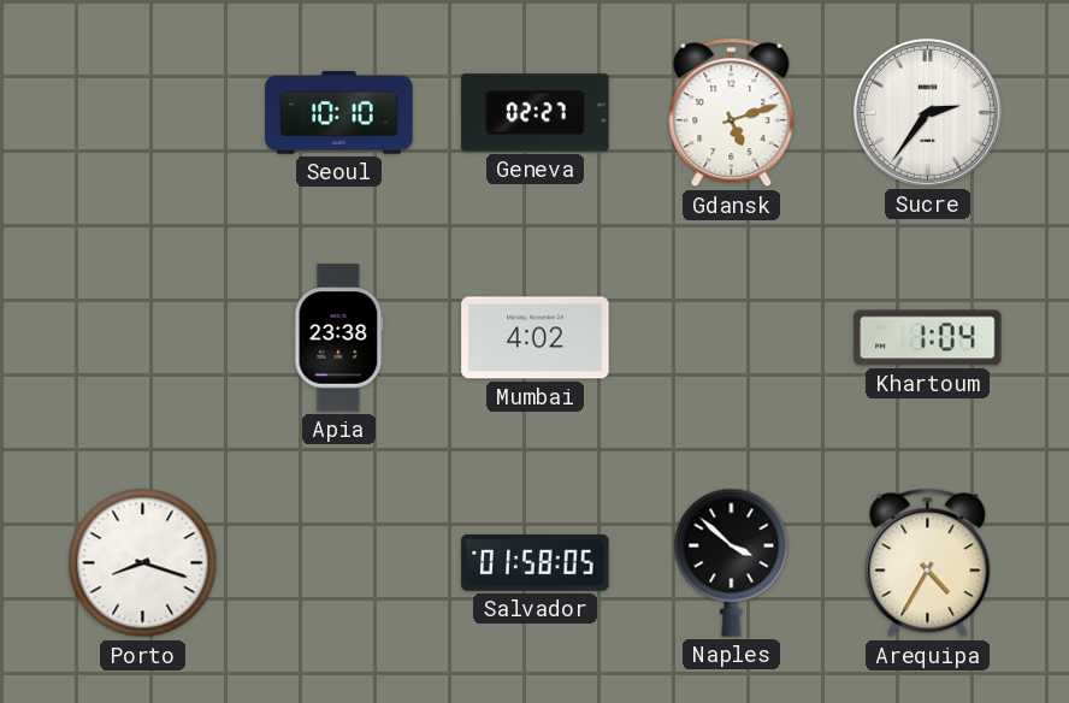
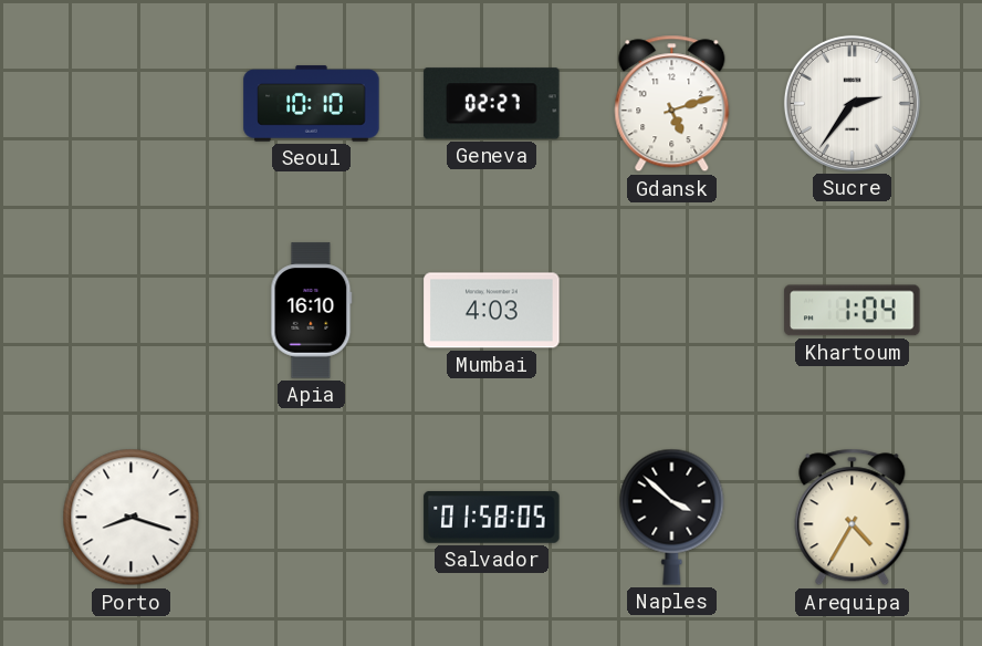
Apia: 23:38 -> 16:10
Mumbai: 4:02 -> 4:03
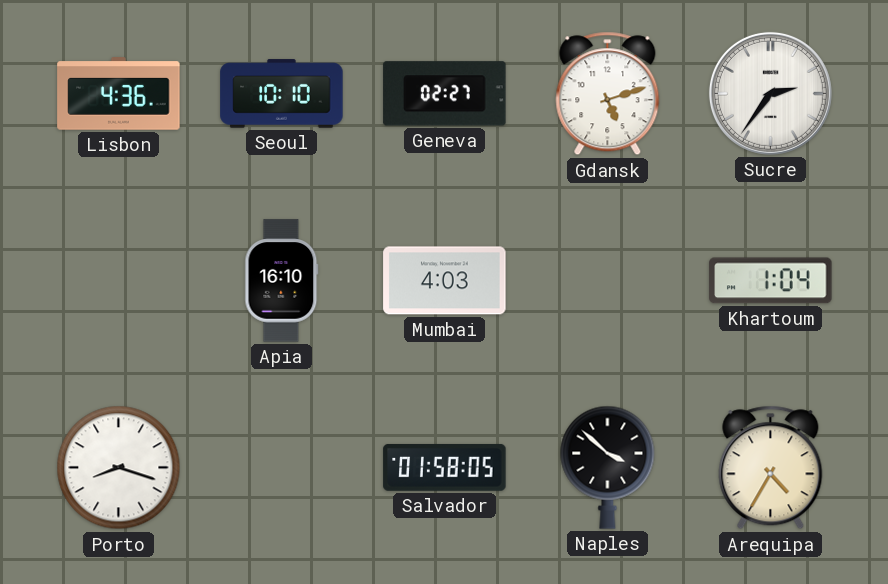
Lisbon: none -> 4:36
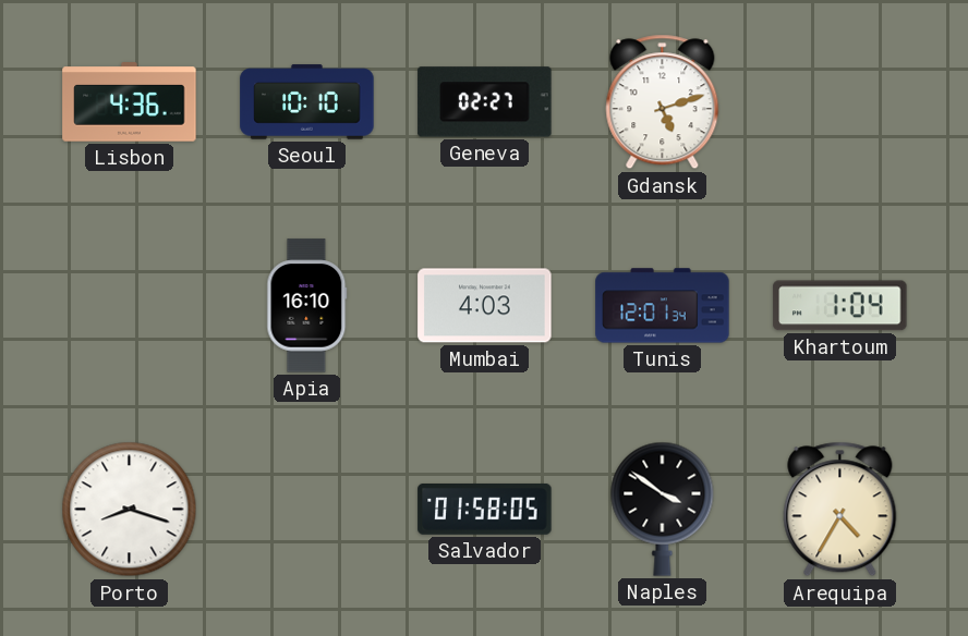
Sucre: 2:36 -> none
Tunis: none -> 12:01
Naples: 3:52 -> 3:51
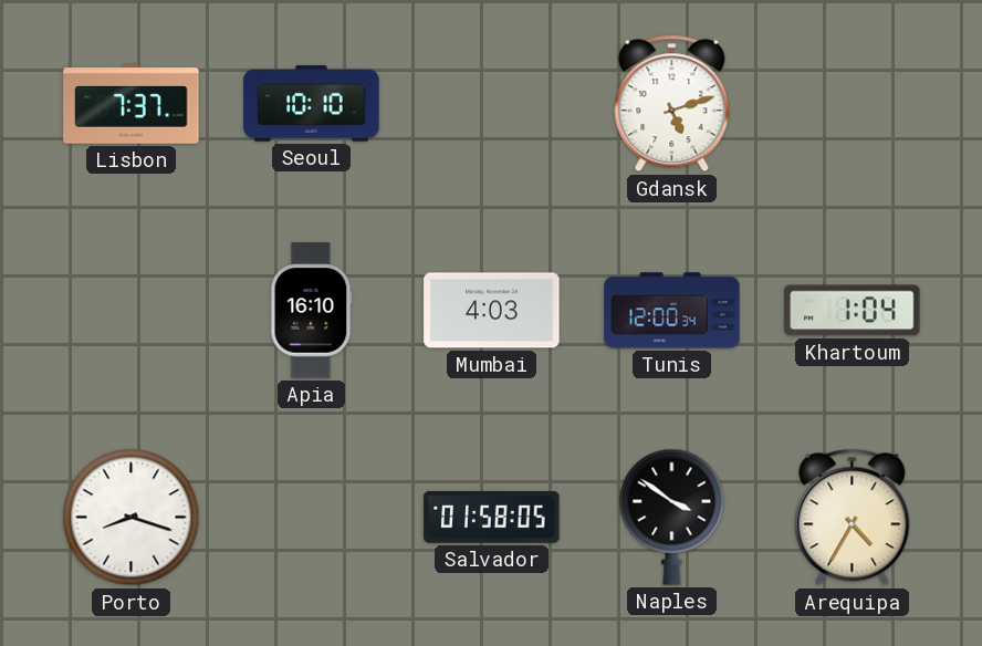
Lisbon: 4:36 -> 7:37
Geneva: 02:27 -> none
Tunis: 12:01 -> 12:00
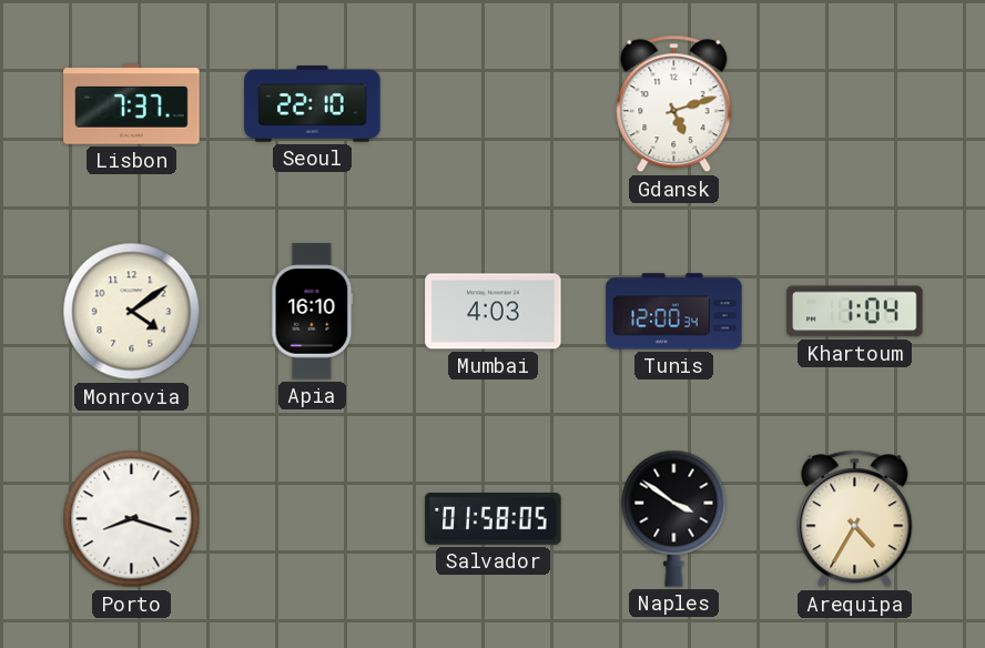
Seoul: 10:10 -> 22:10
Monrovia: none -> 4:09
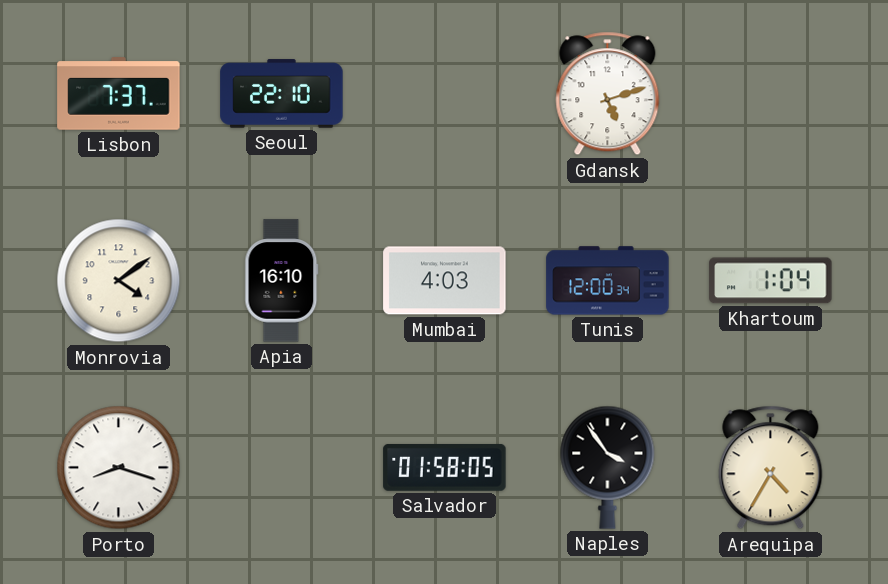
Naples: 3:51 -> 3:54
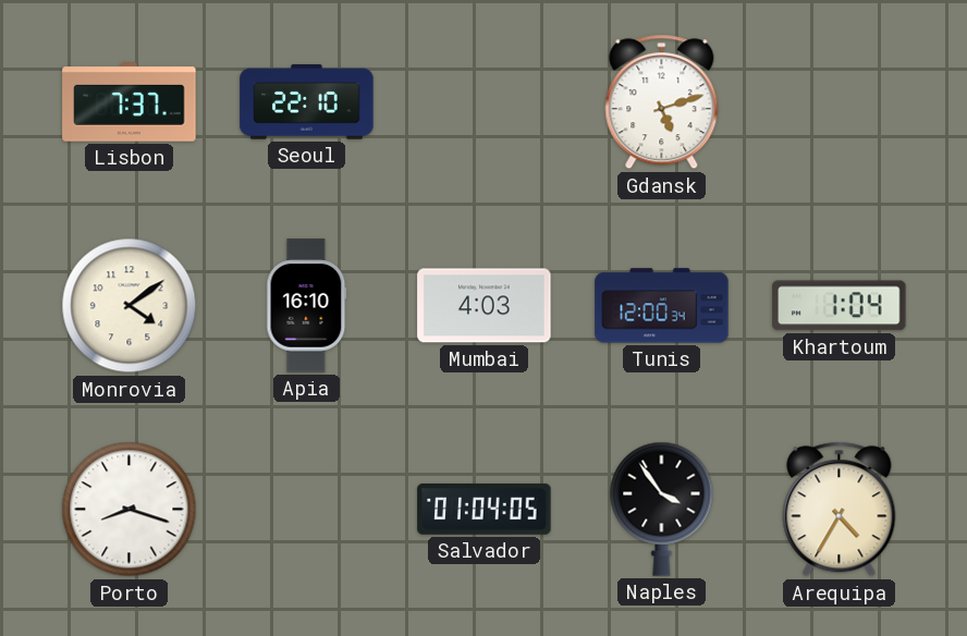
Salvador: 01:58 -> 01:04
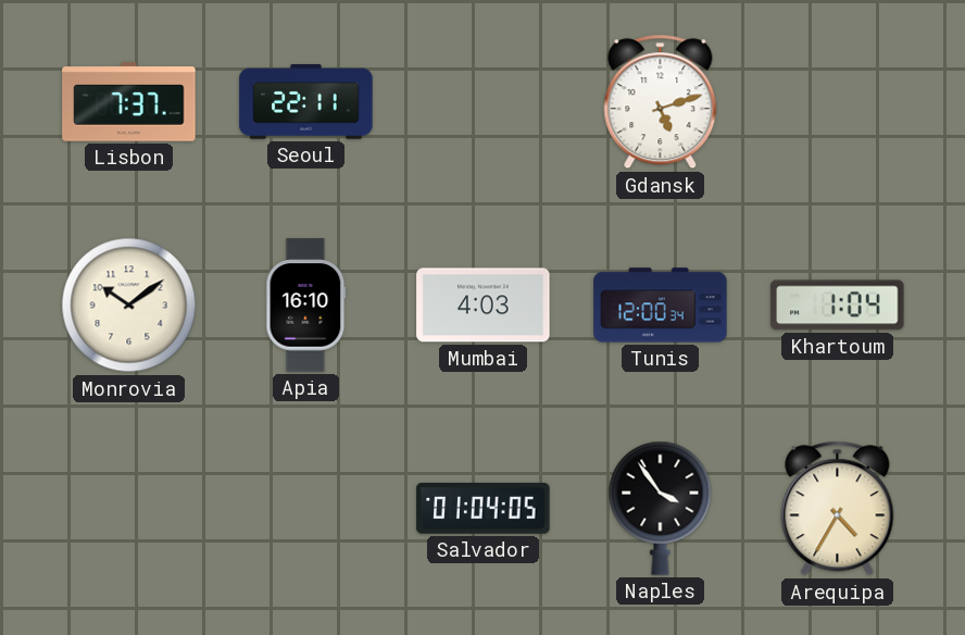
Seoul: 22:10 -> 22:11
Monrovia: 4:09 -> 10:09
Porto: 8:18 -> none
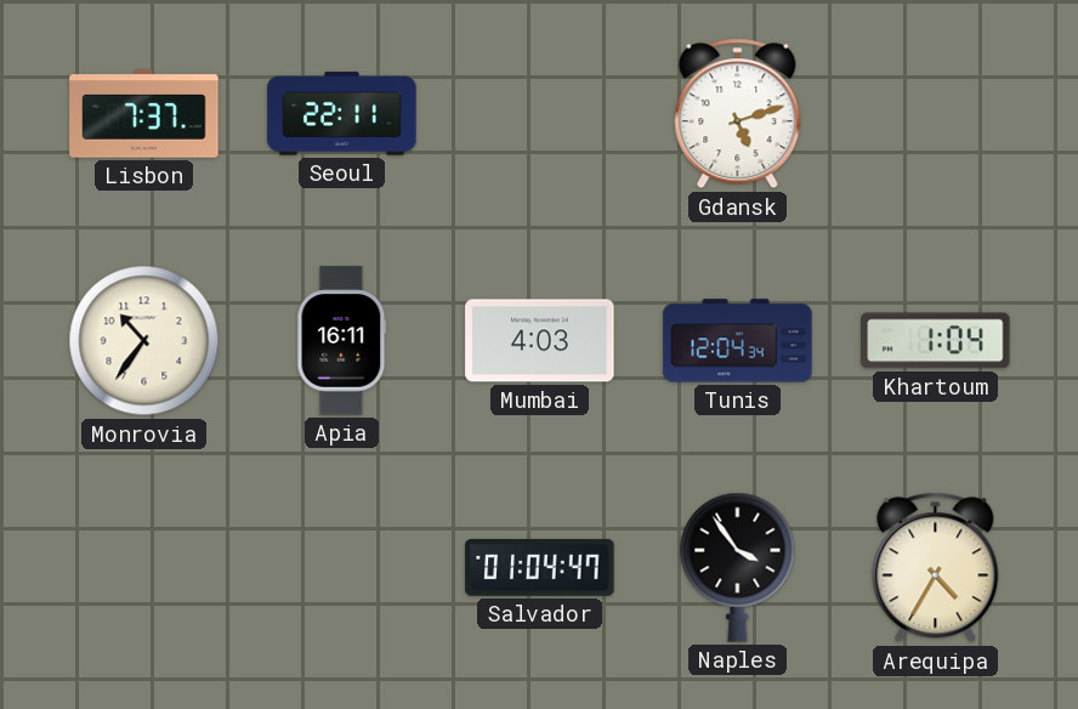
Monrovia: 10:09 -> 10:36
Apia: 16:10 -> 16:11
Tunis: 12:00 -> 12:04
Salvador: 01:04:05 -> 01:04:47
